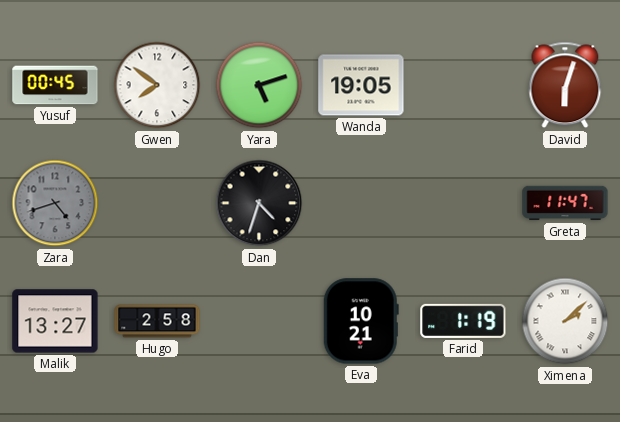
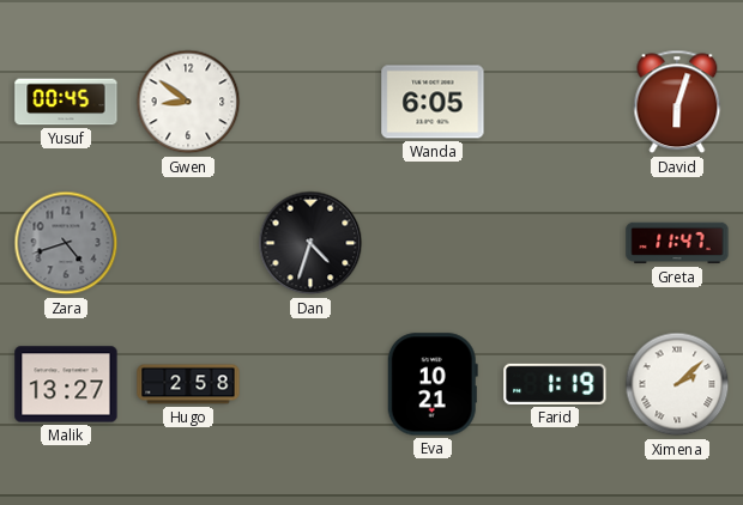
Gwen: 7:51 -> 8:51
Yara: 5:12 -> none
Wanda: 19:05 -> 6:05
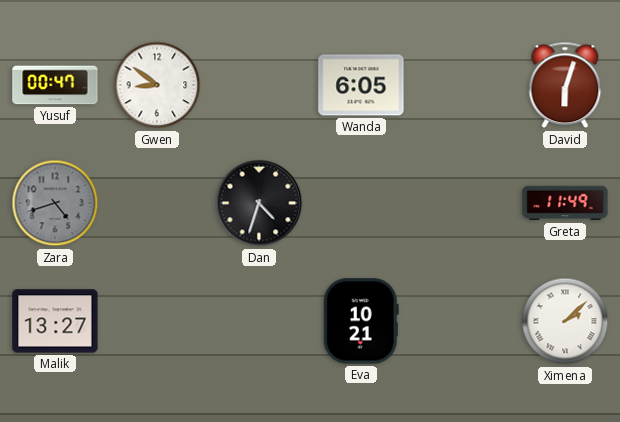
Yusuf: 00:45 -> 00:47
Greta: 11:47 -> 11:49
Hugo: 2:58 -> none
Farid: 1:19 -> none
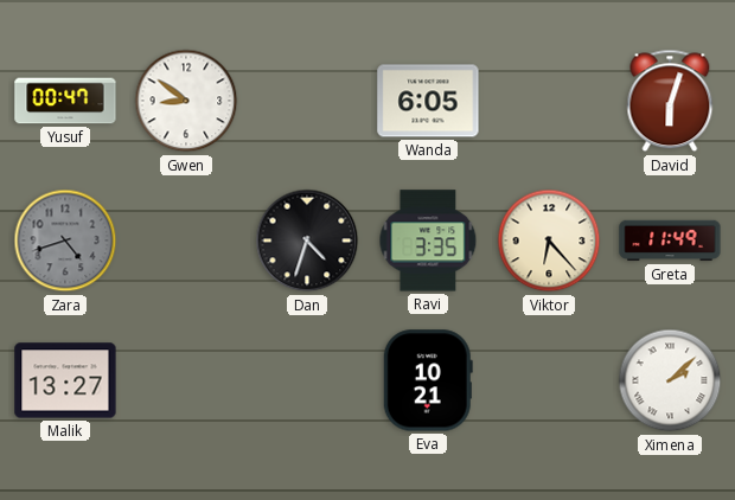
Ravi: none -> 3:35
Viktor: none -> 6:23
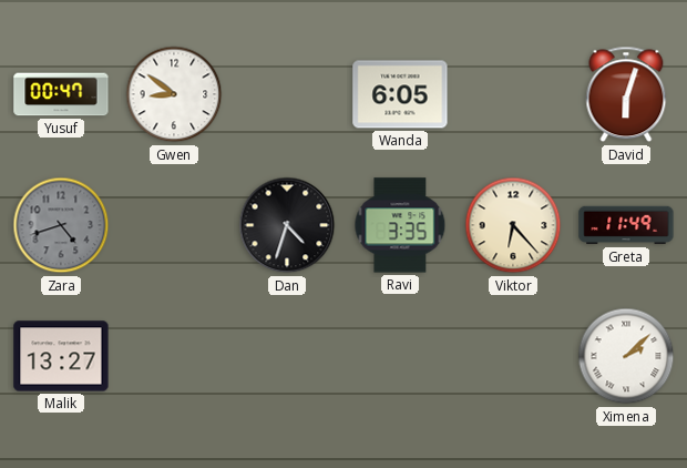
Eva: 10:21 -> none
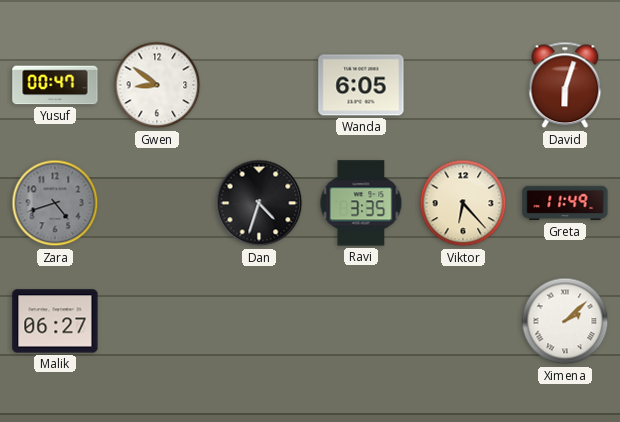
Malik: 13:27 -> 06:27
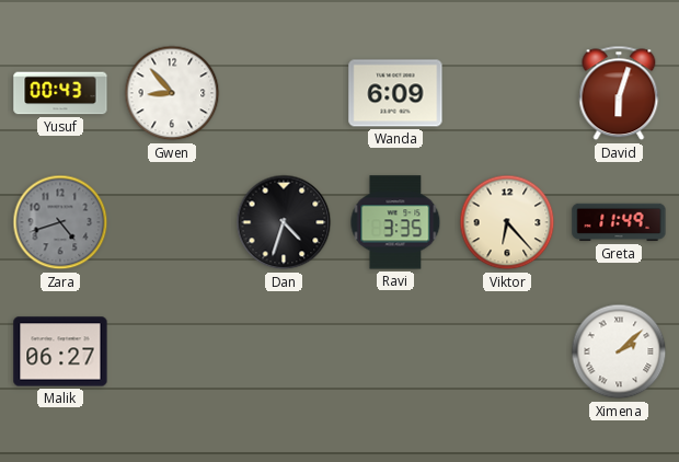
Yusuf: 00:47 -> 00:43
Gwen: 8:51 -> 8:53
Wanda: 6:05 -> 6:09
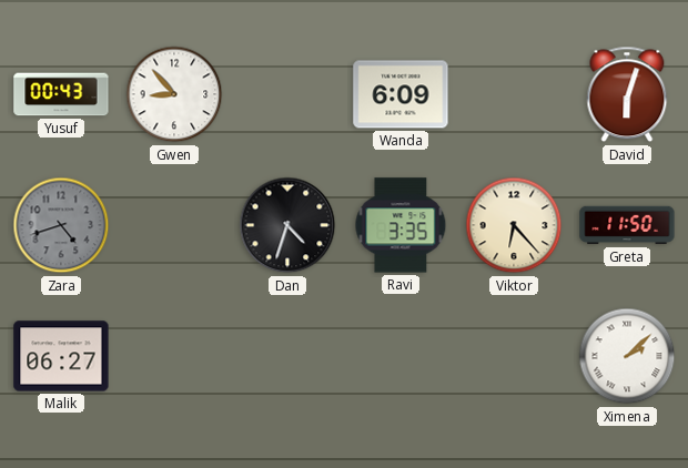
Greta: 11:49 -> 11:50
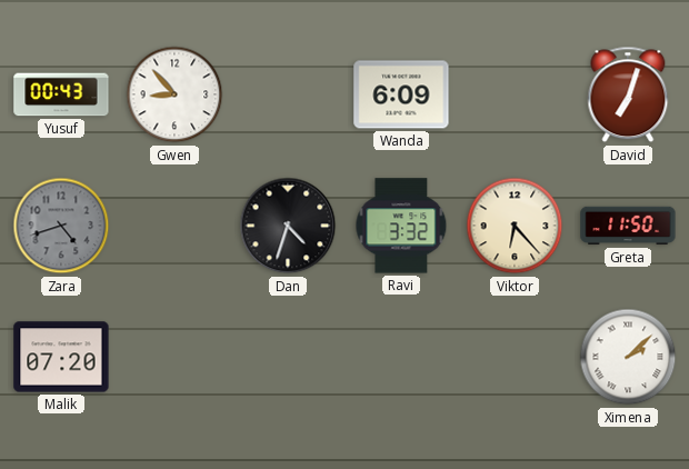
David: 6:03 -> 7:03
Ravi: 3:35 -> 3:32
Malik: 06:27 -> 07:20
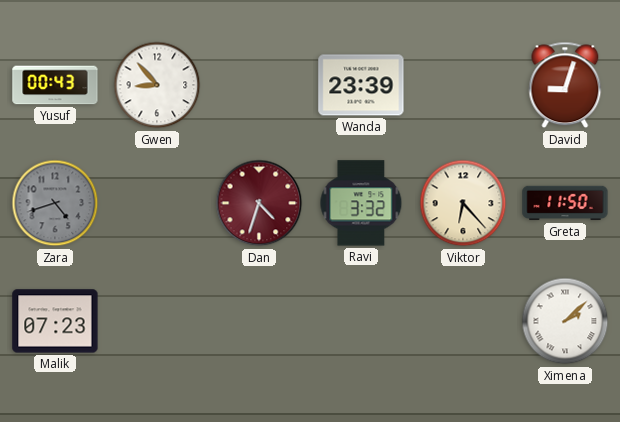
Wanda: 6:09 -> 23:39
David: 7:03 -> 9:03
Dan dial: black -> burgundy
Malik: 07:20 -> 07:23
